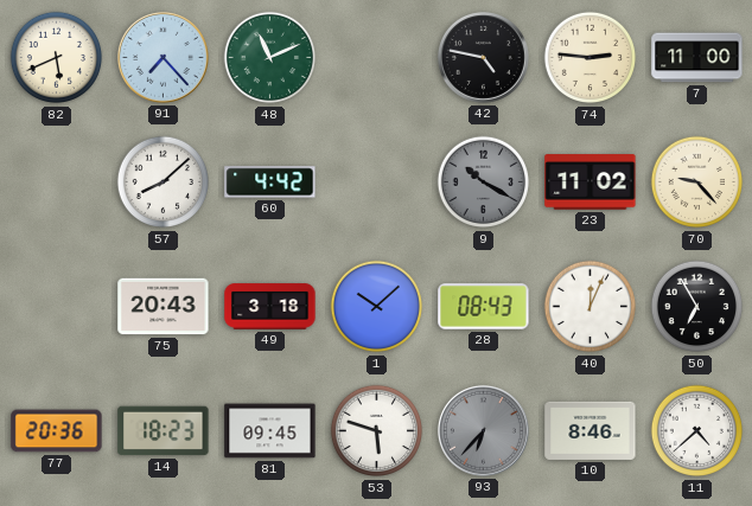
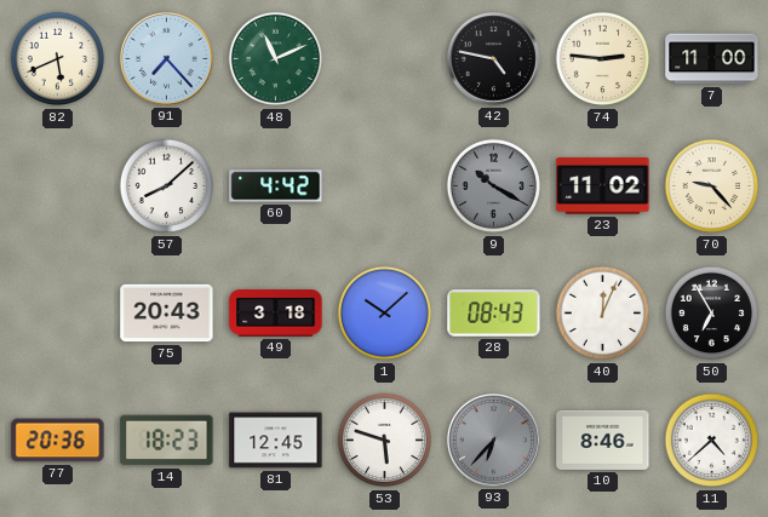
81: 09:45 -> 12:45
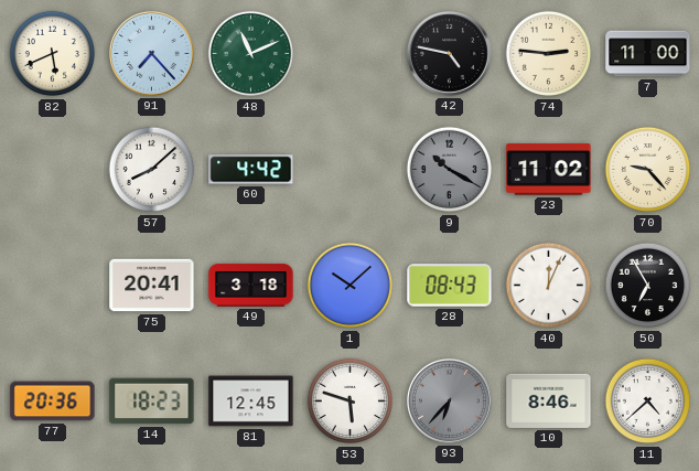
75: 20:43 -> 20:41
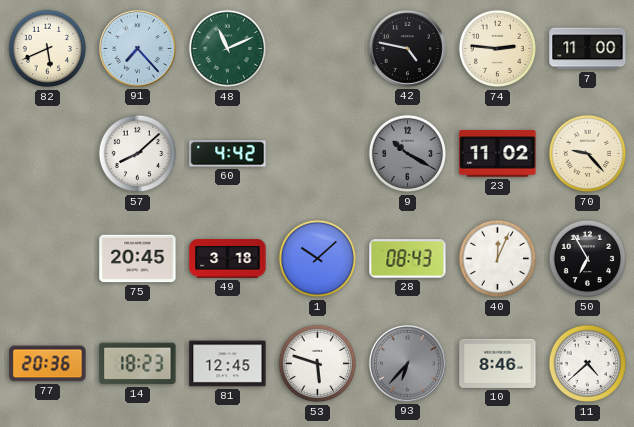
75: 20:41 -> 20:45
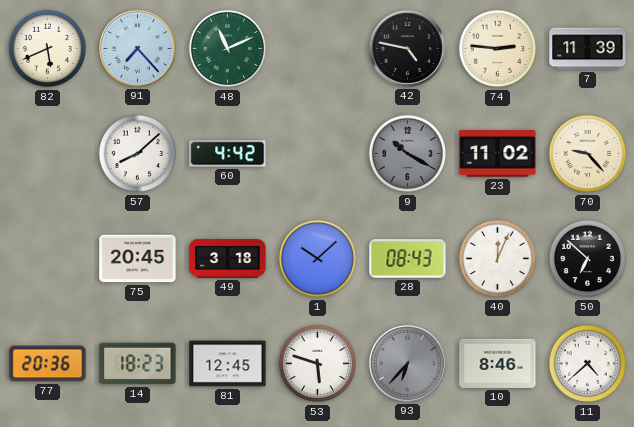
7: 11:00 -> 11:39
50: 6:55 -> 6:52
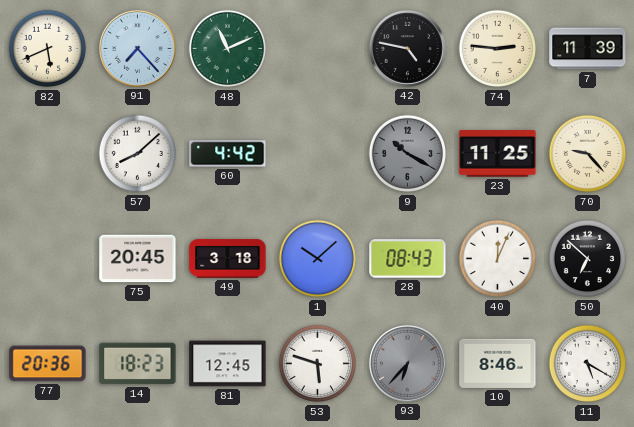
23: 11:02 -> 11:25
11: 4:38 -> 5:20
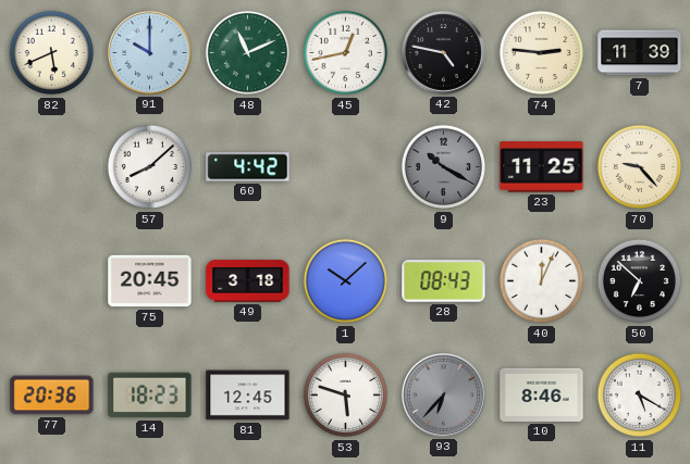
91: 7:23 -> 10:00
45: none -> 12:43
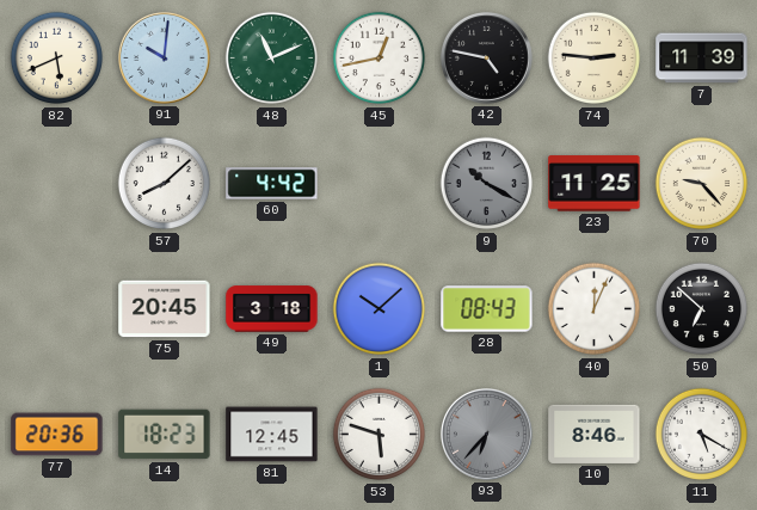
91: 10:00 -> 10:01
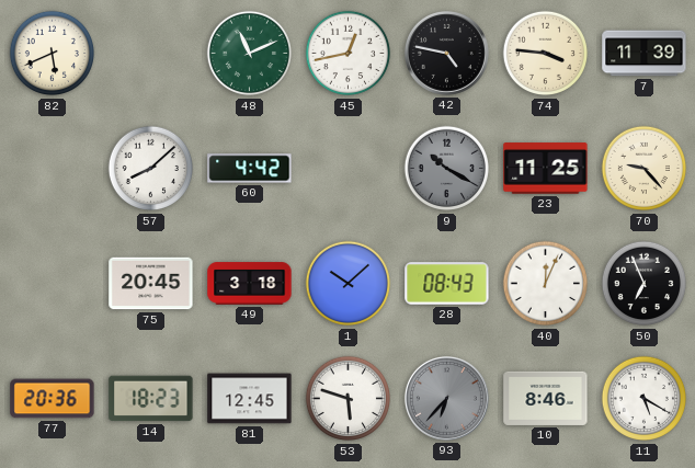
91: 10:01 -> none
74: 2:46 -> 3:46
50: 6:52 -> 6:56
